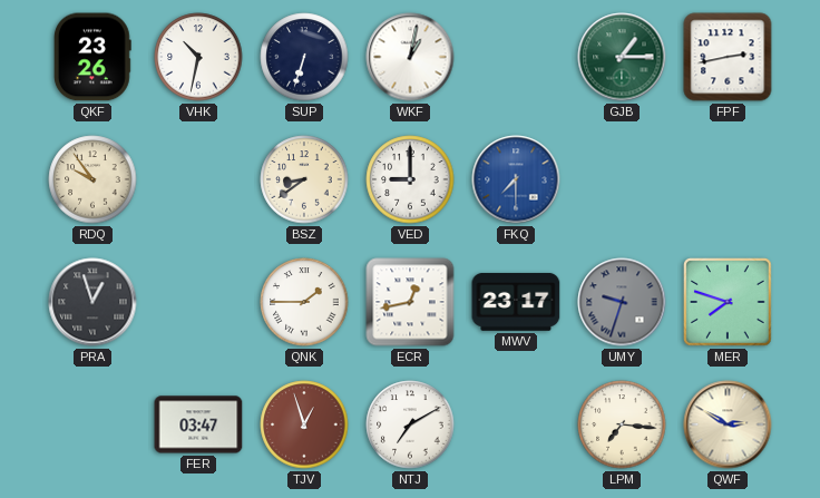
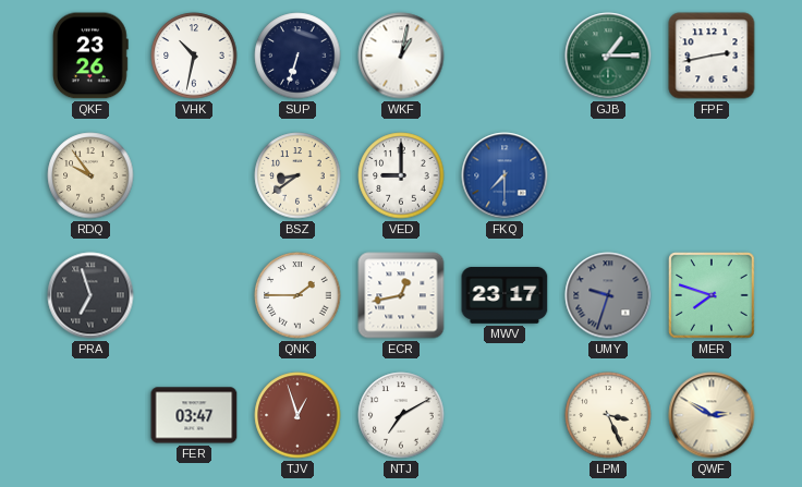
PRA: 12:57 -> 6:57
LPM: 7:16 -> 3:26
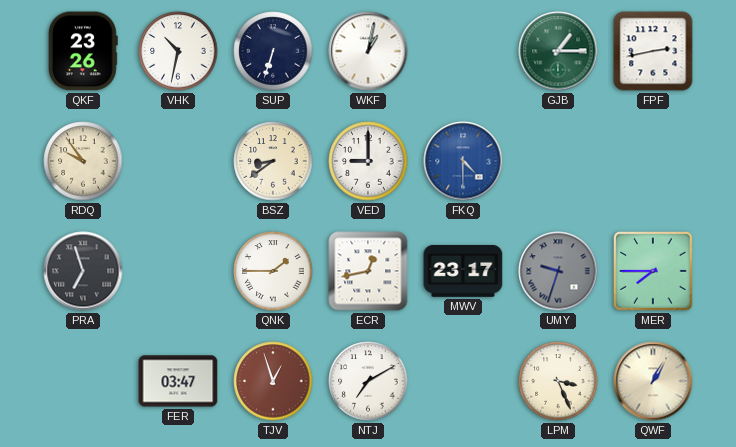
FKQ: 7:30 -> 4:30
MER: 7:48 -> 7:45
QWF: 2:50 -> 1:05
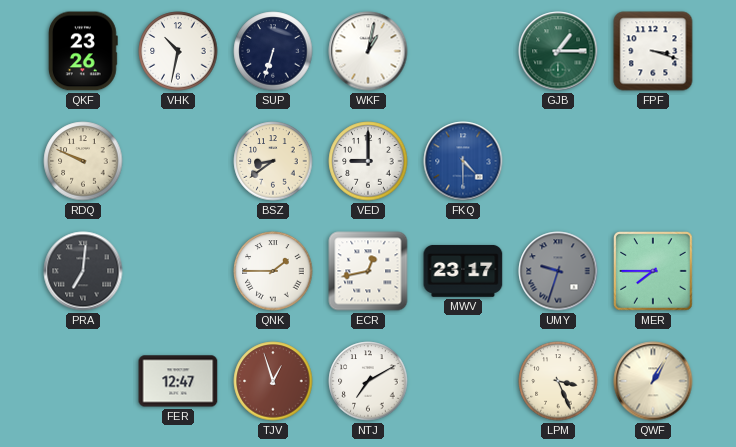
FPF: 2:43 -> 3:18
RDQ: 9:54 -> 9:49
PRA: 6:57 -> 7:01
FER: 03:47 -> 12:47
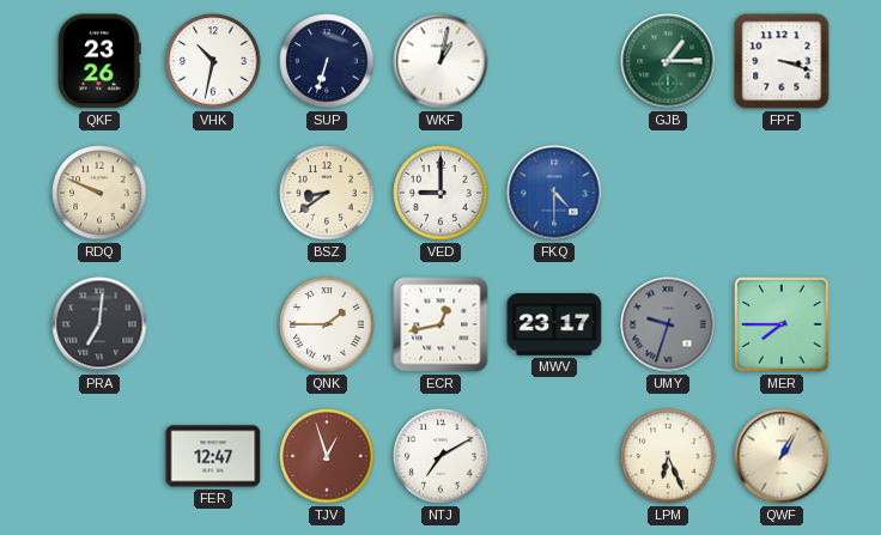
LPM: 3:26 -> 6:26
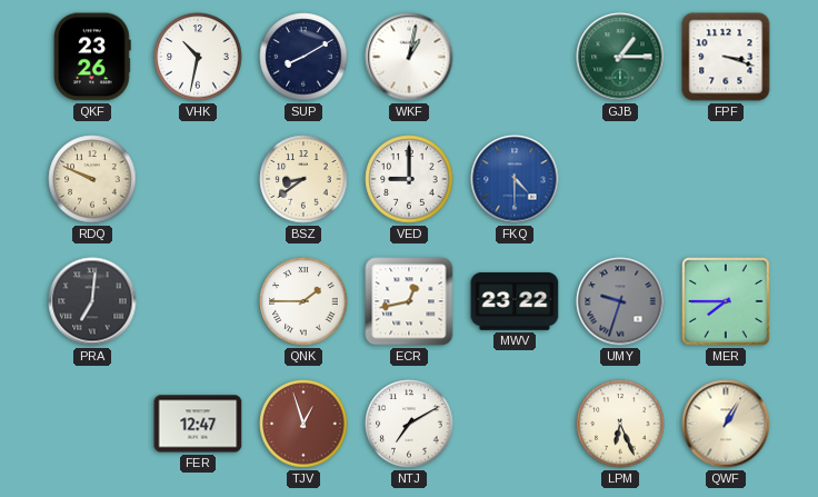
SUP: 6:33 -> 8:10
MWV: 23:17 -> 23:22
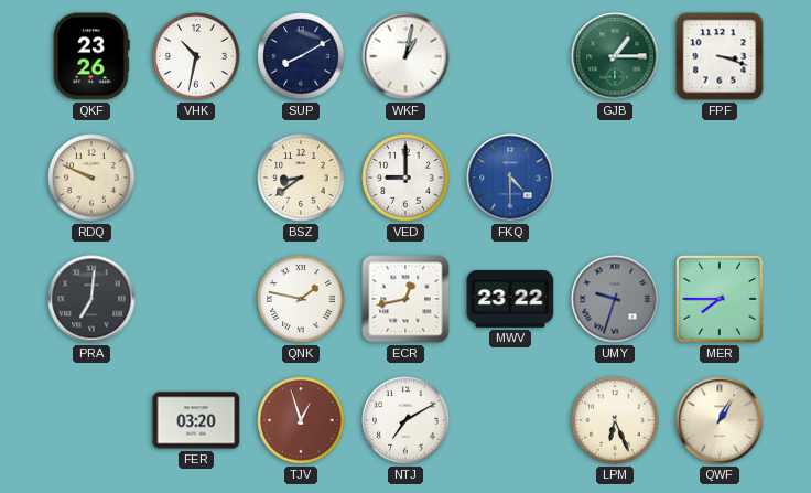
QNK: 1:45 -> 1:47
FER: 12:47 -> 03:20
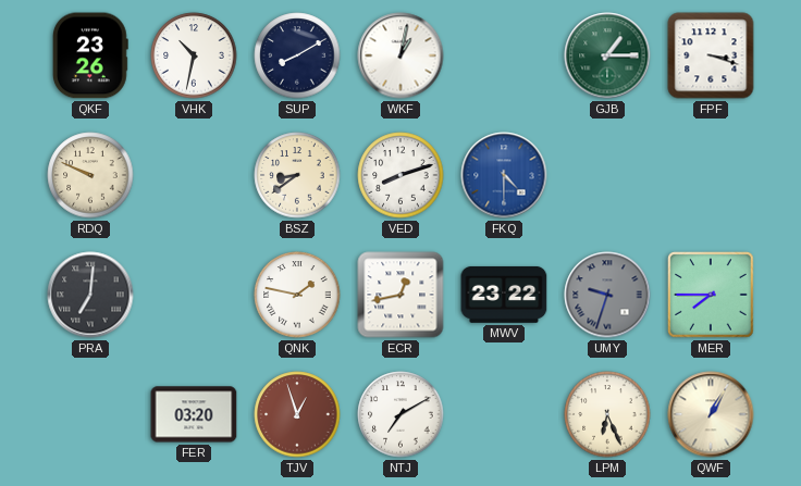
VED: 9:00 -> 8:12
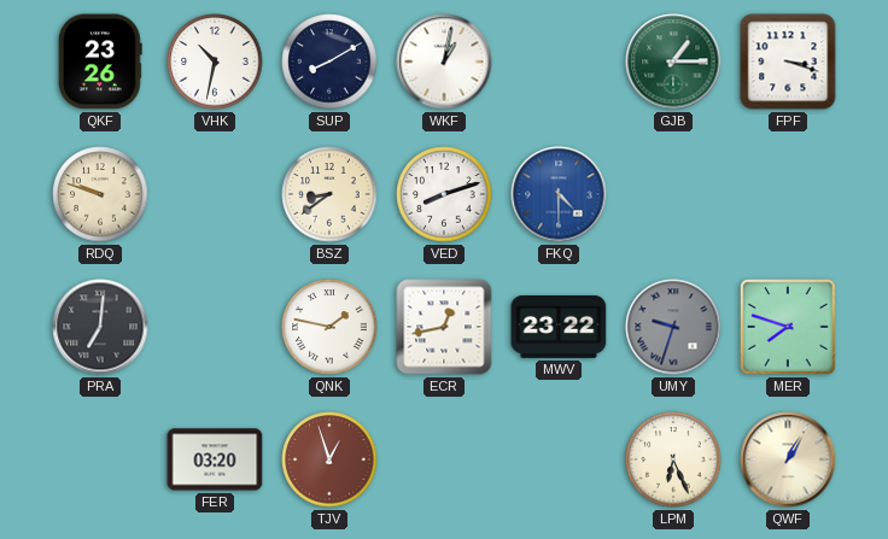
RDQ: 9:49 -> 9:48
MER: 7:45 -> 7:48
NTJ: 7:10 -> none
